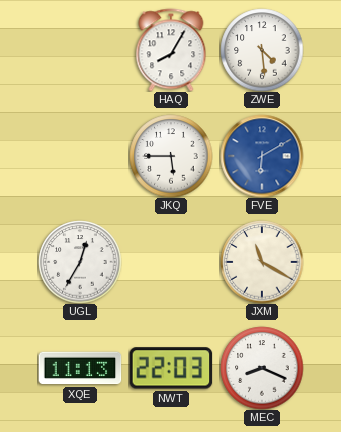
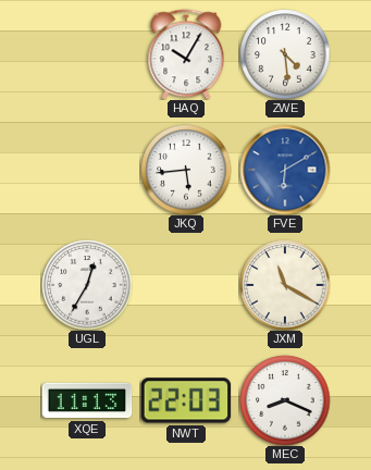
HAQ: 8:05 -> 10:05
JKQ: 5:45 -> 5:44
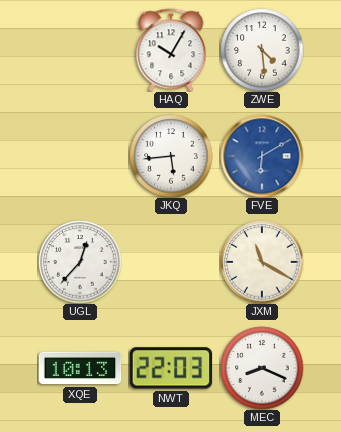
UGL: 12:35 -> 12:37
XQE: 11:13 -> 10:13
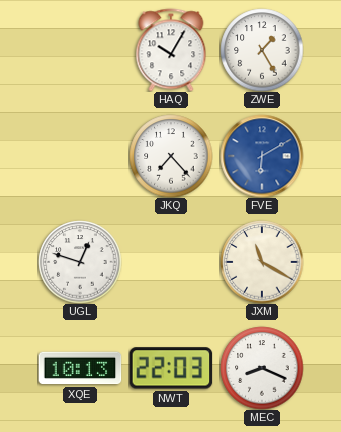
ZWE: 4:29 -> 1:25
JKQ: 5:44 -> 7:23
UGL: 12:37 -> 12:48
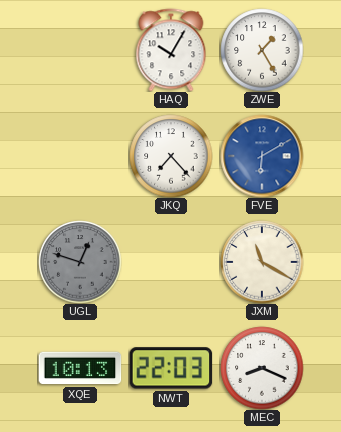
UGL dial: white -> grey
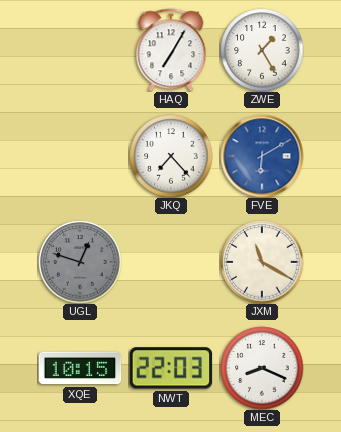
HAQ: 10:05 -> 7:05
XQE: 10:13 -> 10:15
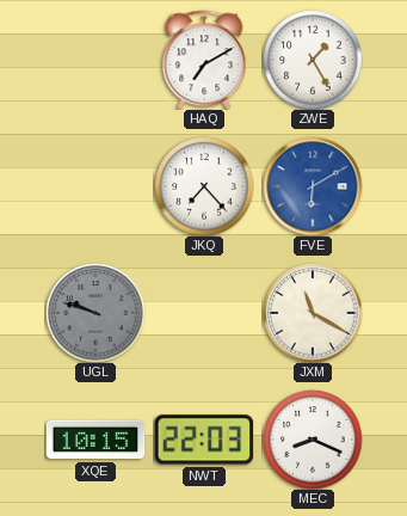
HAQ: 7:05 -> 7:10
UGL: 12:48 -> 9:48
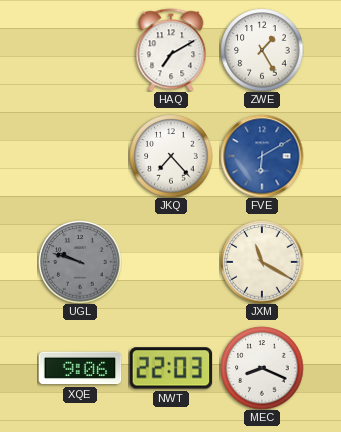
XQE: 10:15 -> 9:06
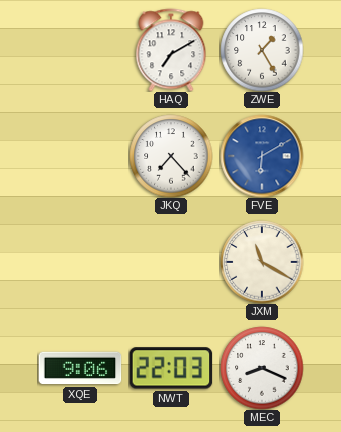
UGL: 9:48 -> none
